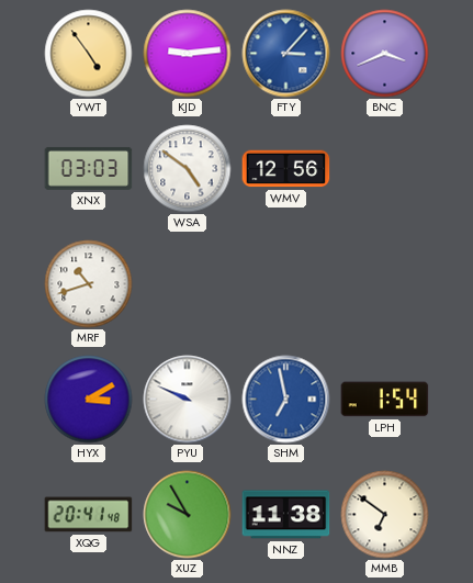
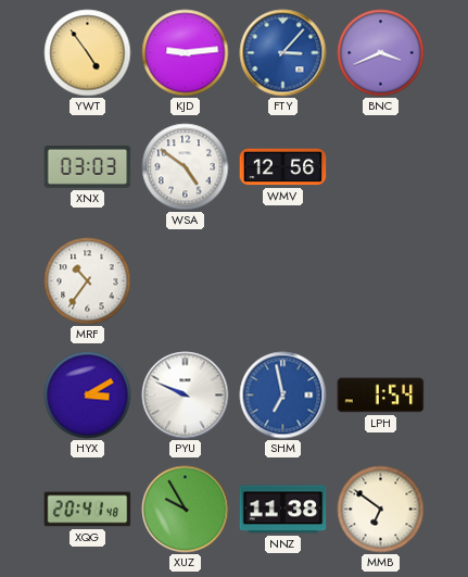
MRF: 10:42 -> 10:36
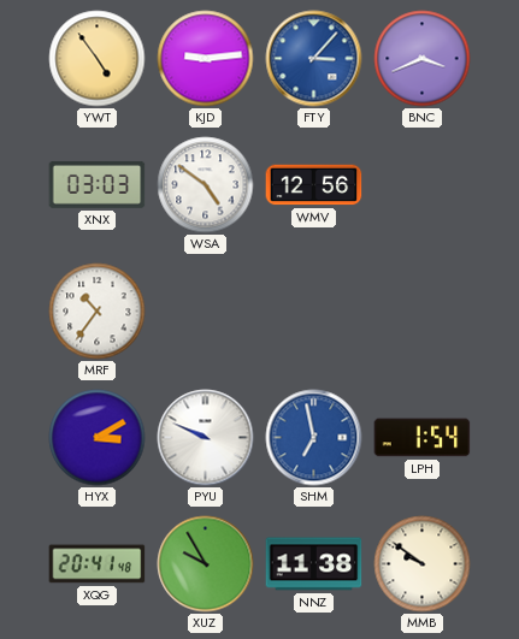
MMB: 6:51 -> 9:51
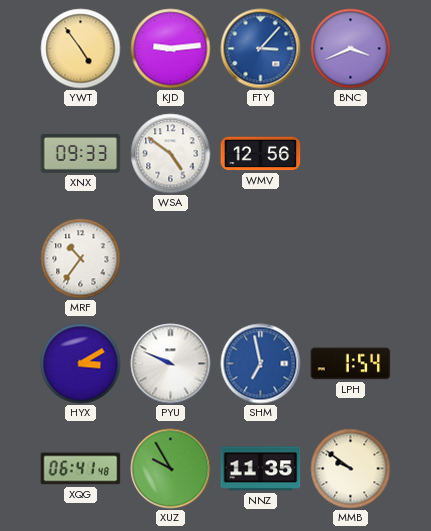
XNX: 03:03 -> 09:33
XQG: 20:41 -> 06:41
NNZ: 11:38 -> 11:35
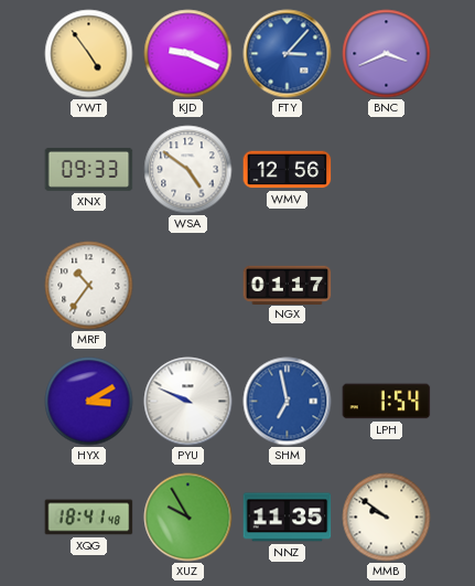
KJD: 9:14 -> 9:19
NGX: none -> 01:17
XQG: 06:41 -> 18:41
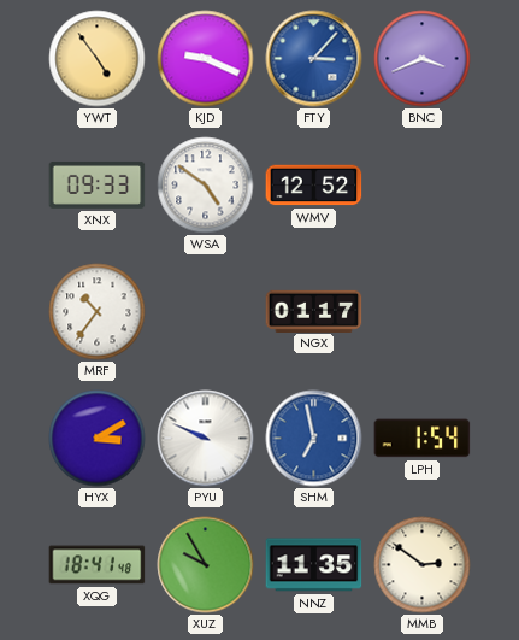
WMV: 12:56 -> 12:52
MMB: 9:51 -> 2:51
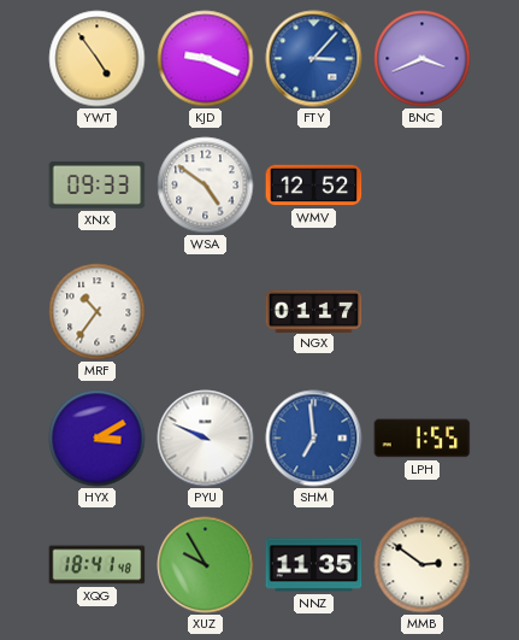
SHM: 6:58 -> 6:59
LPH: 1:54 -> 1:55
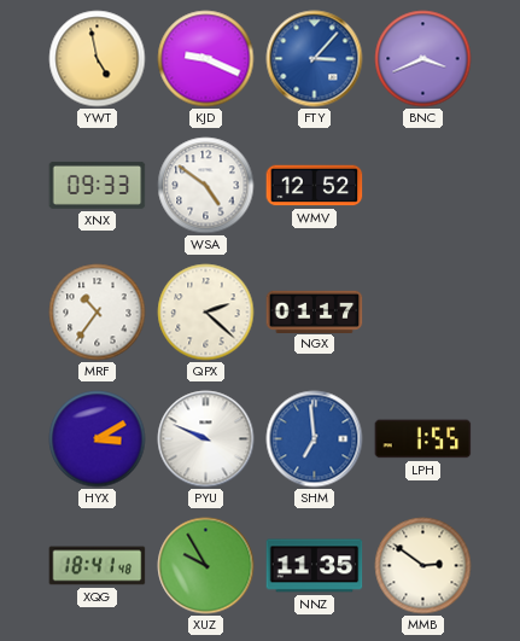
YWT: 4:54 -> 4:58
QPX: none -> 2:22
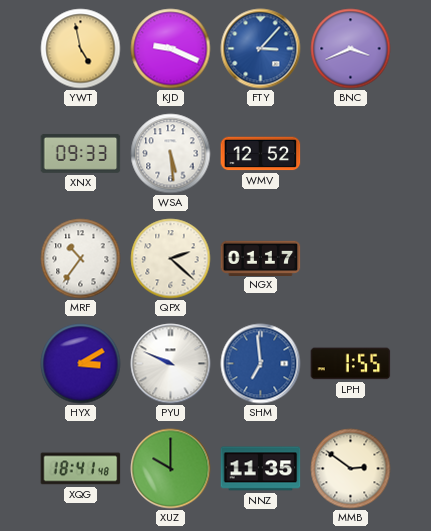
WSA: 4:51 -> 5:29
XUZ: 9:55 -> 10:00
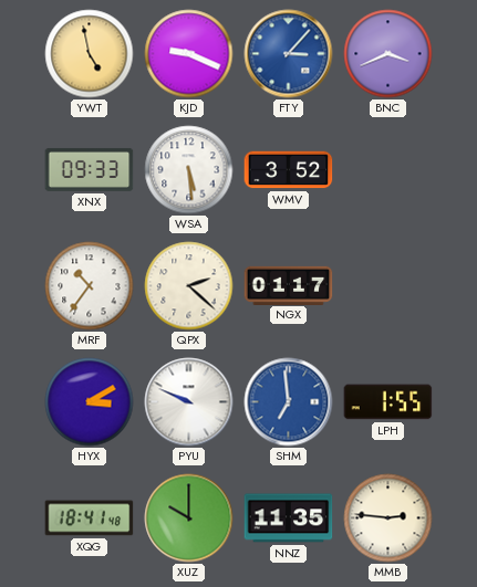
WMV: 12:52 -> 3:52
MMB: 2:51 -> 2:46
